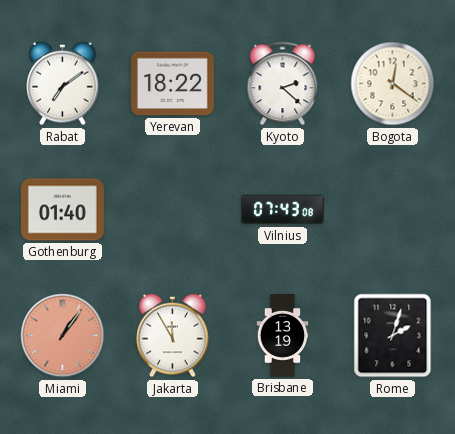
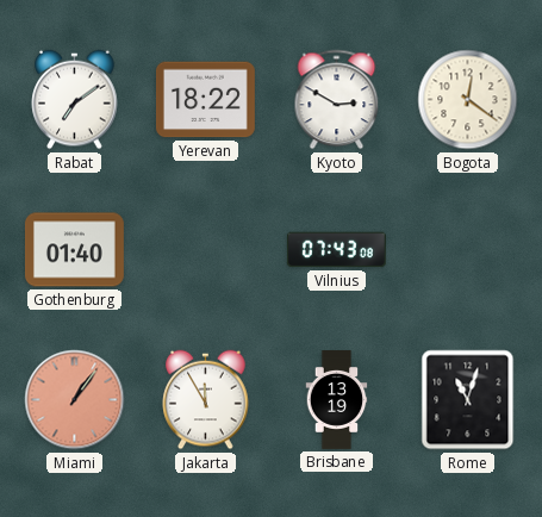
Kyoto: 2:22 -> 2:50
Rome: 2:03 -> 11:03
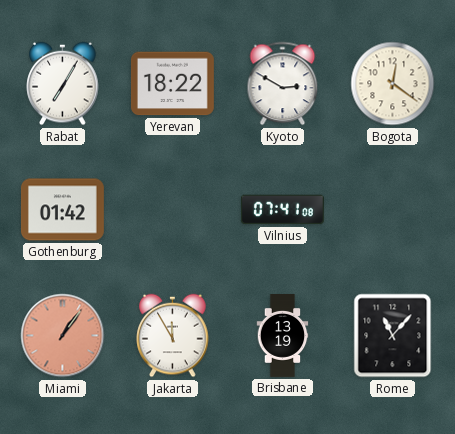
Rabat: 7:09 -> 7:05
Gothenburg: 01:40 -> 01:42
Vilnius: 07:43 -> 07:41
Rome: 11:03 -> 11:07
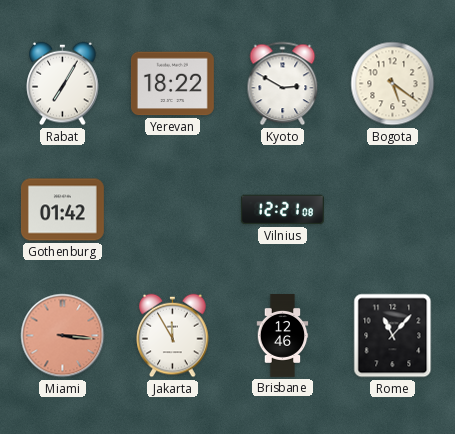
Bogota: 12:21 -> 5:21
Vilnius: 07:41 -> 12:21
Miami: 1:06 -> 3:16
Brisbane: 13:19 -> 12:46
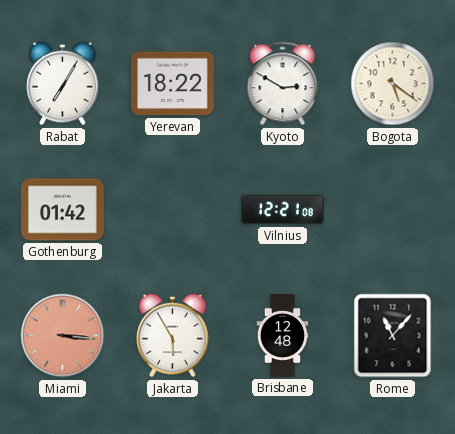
Jakarta: 11:55 -> 5:55
Brisbane: 12:46 -> 12:48
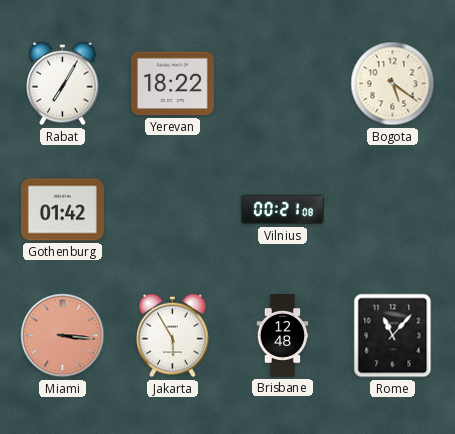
Kyoto: 2:50 -> none
Vilnius: 12:21 -> 00:21
